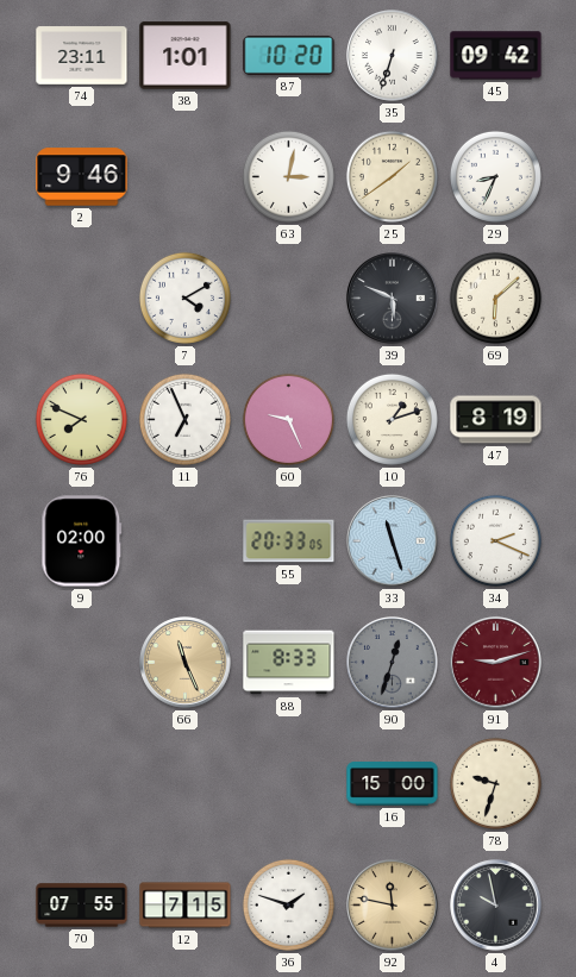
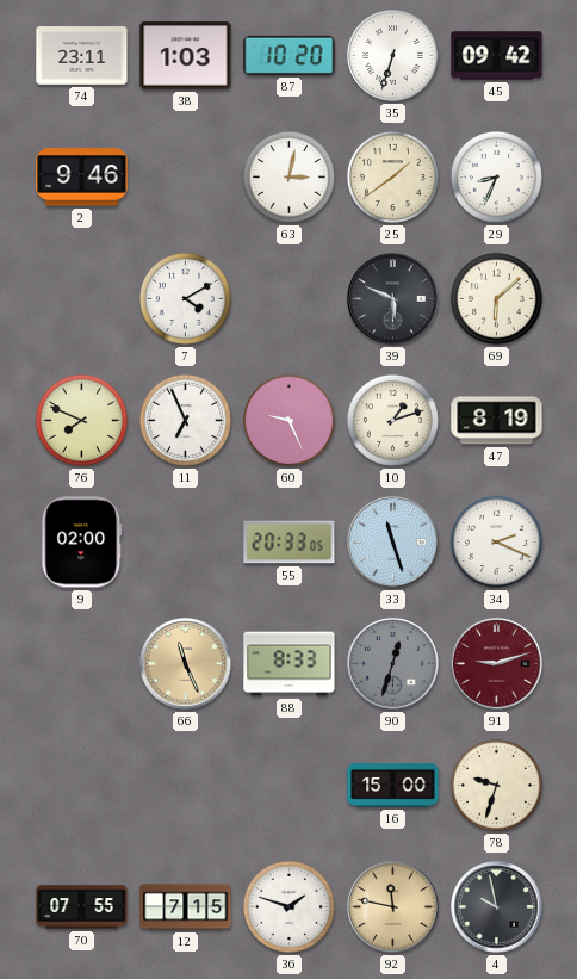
38: 1:01 -> 1:03
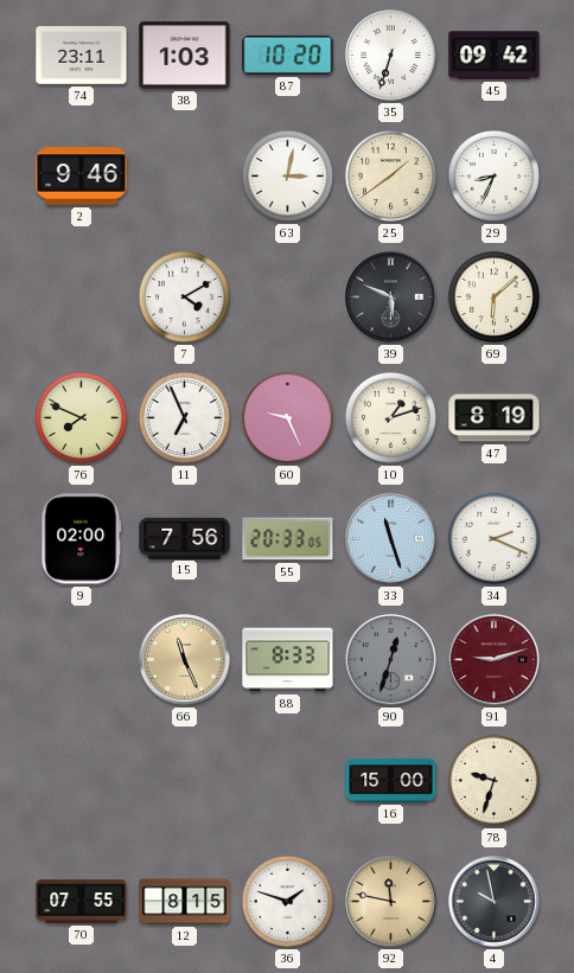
15: none -> 7:56
12: 7:15 -> 8:15
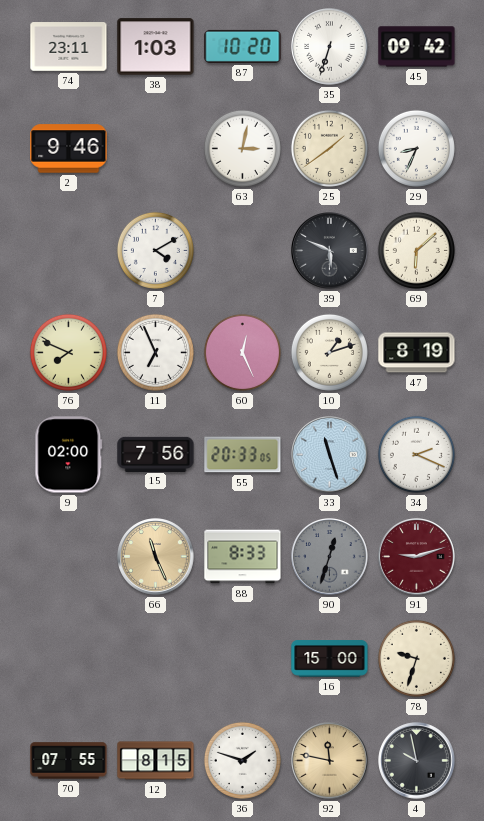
60: 9:26 -> 12:26
